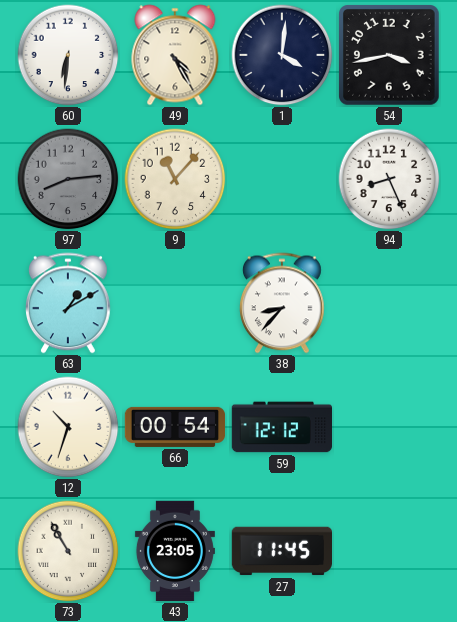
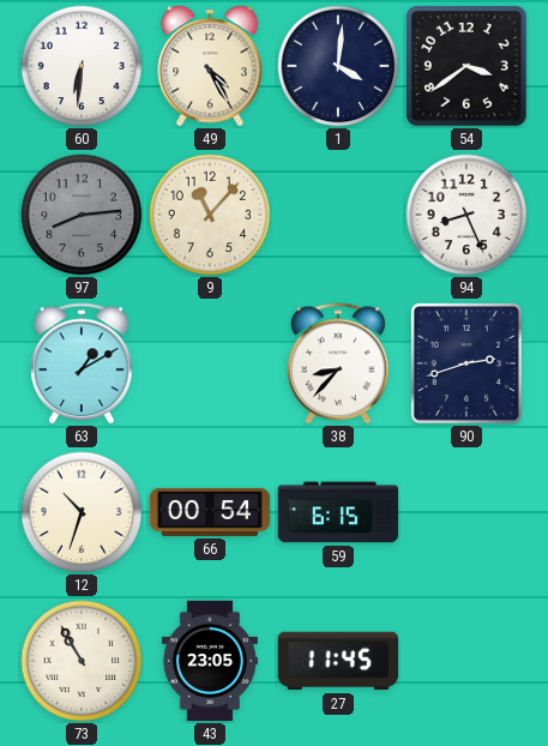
54: 3:43 -> 3:39
90: none -> 2:42
59: 12:12 -> 6:15
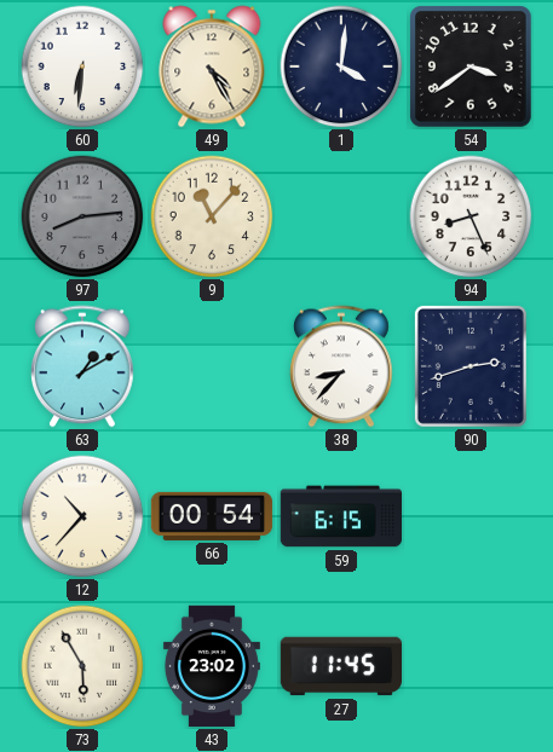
12: 10:33 -> 10:37
73: 10:55 -> 5:55
43: 23:05 -> 23:02
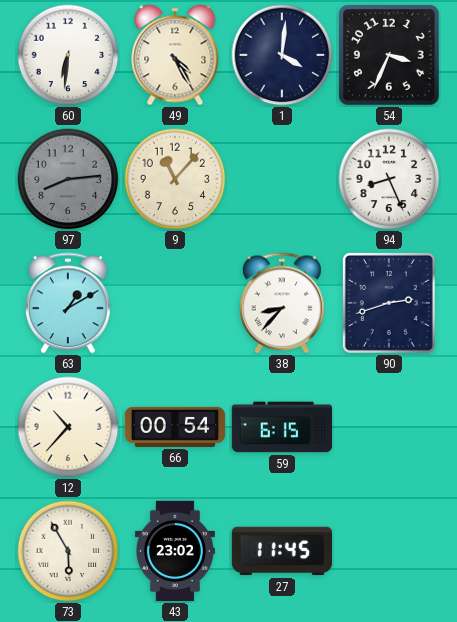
54: 3:39 -> 3:34
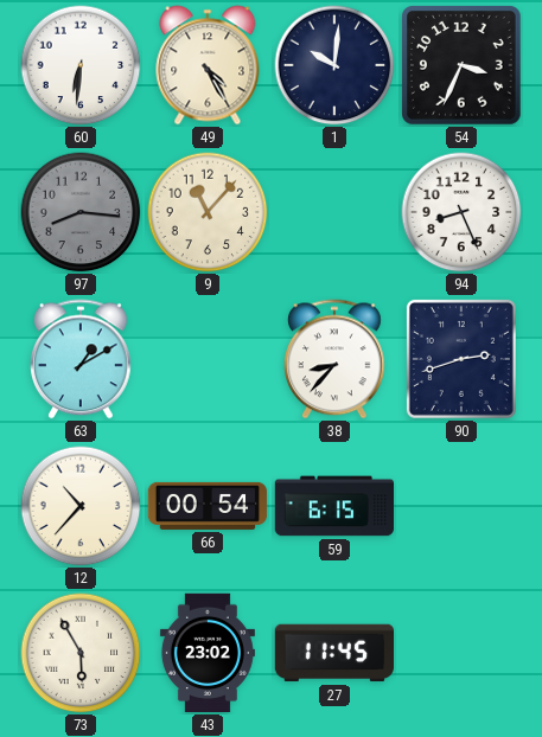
1: 4:01 -> 10:01
97: 8:14 -> 8:16
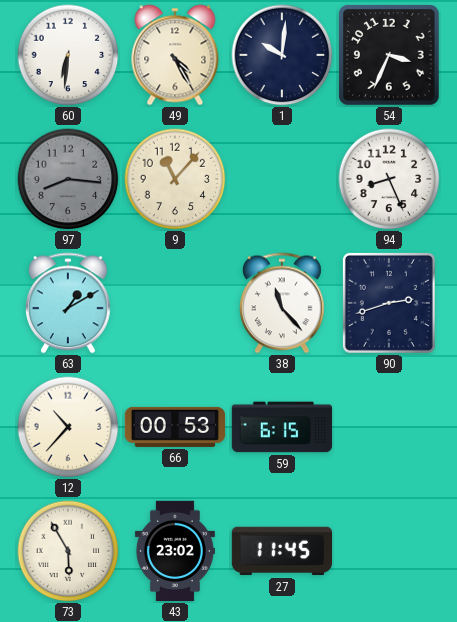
38: 8:37 -> 11:23
66: 00:54 -> 00:53
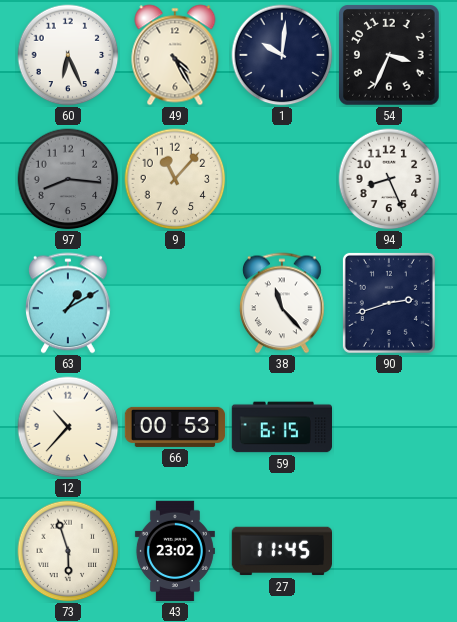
60: 6:31 -> 6:26
73: 5:55 -> 5:57
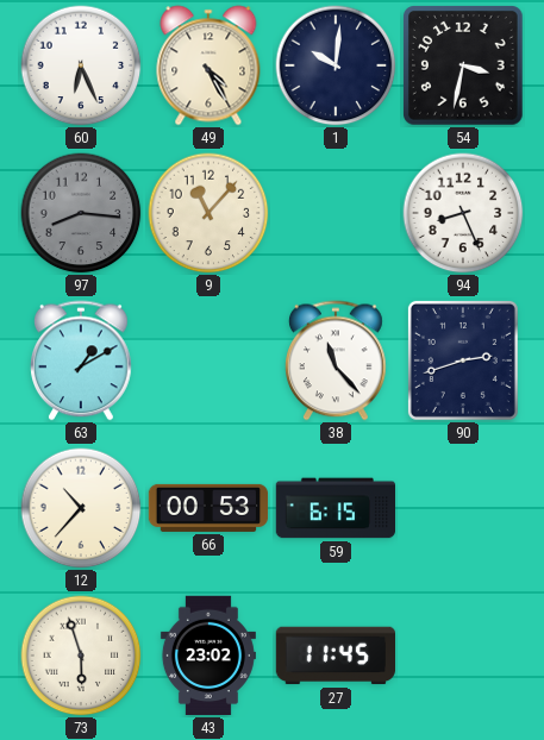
54: 3:34 -> 3:32
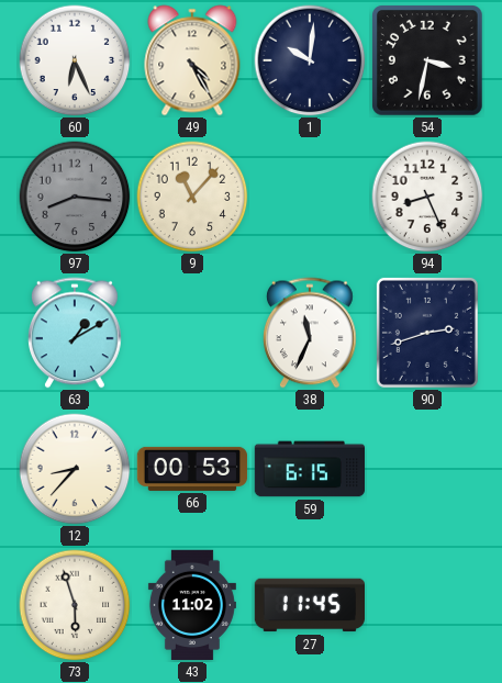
38: 11:23 -> 11:34
12: 10:37 -> 8:37
43: 23:02 -> 11:02
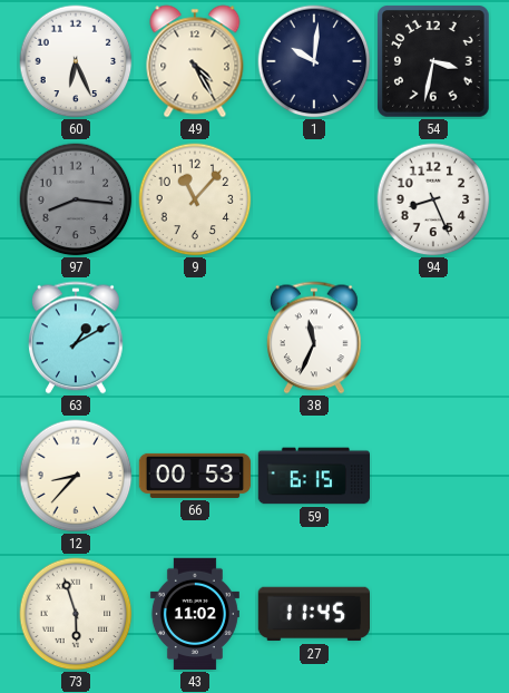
90: 2:42 -> none
